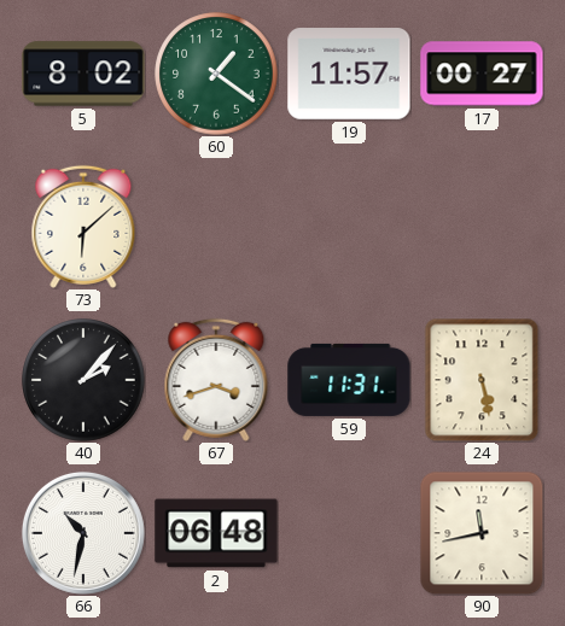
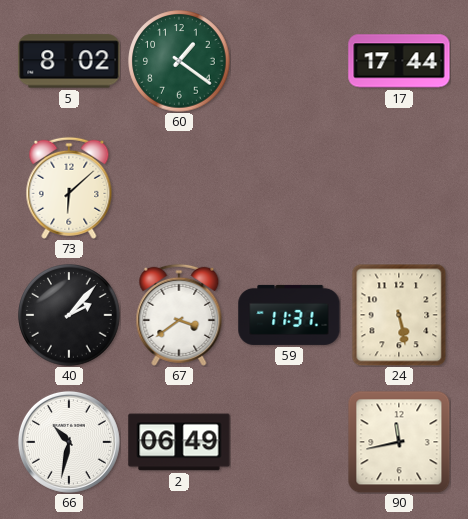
19: 11:57 -> none
17: 00:27 -> 17:44
67: 3:42 -> 3:39
2: 06:48 -> 06:49
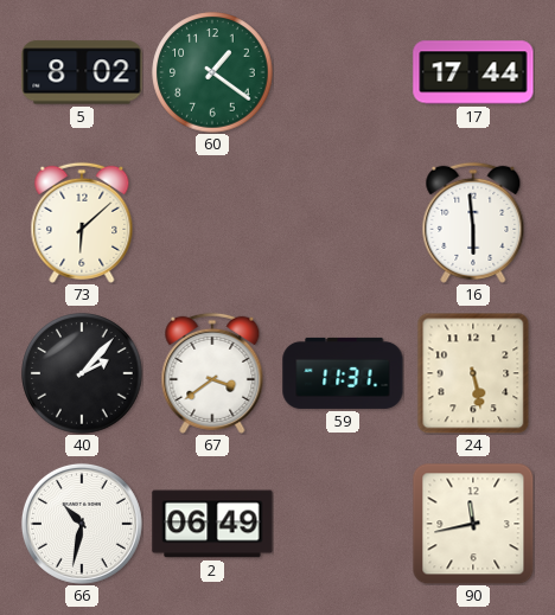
16: none -> 5:59
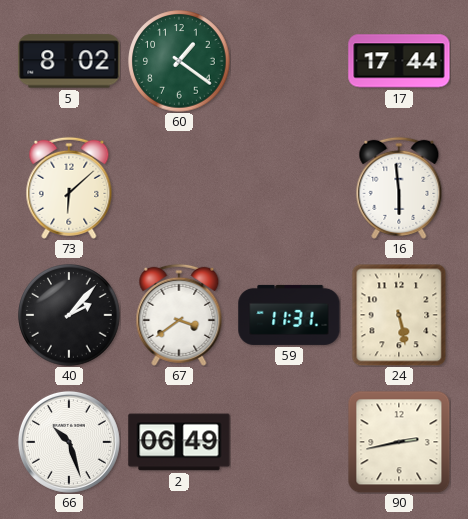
66: 10:32 -> 10:27
90: 11:43 -> 2:43
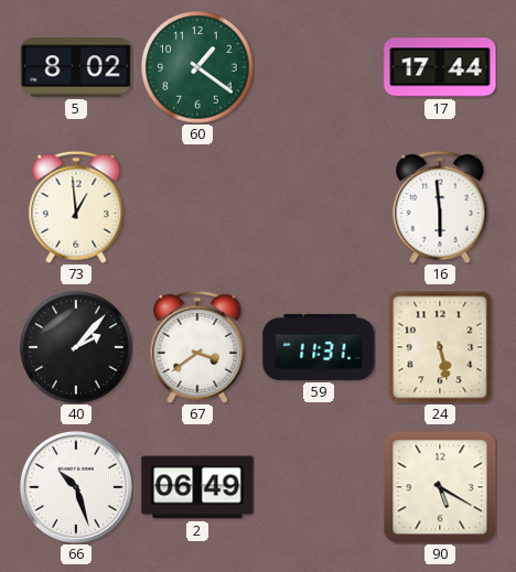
73: 6:08 -> 12:59
90: 2:43 -> 5:20
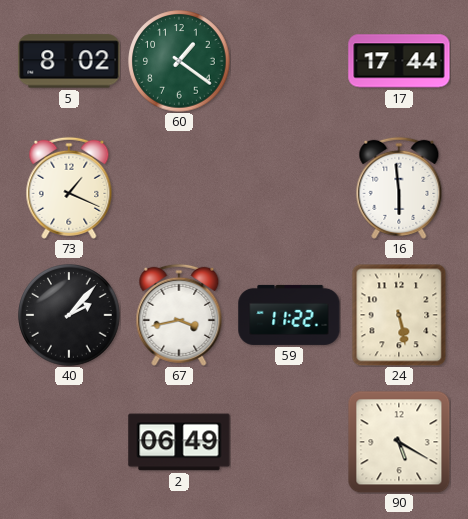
73: 12:59 -> 1:19
67: 3:39 -> 3:43
59: 11:31 -> 11:22
66: 10:27 -> none
